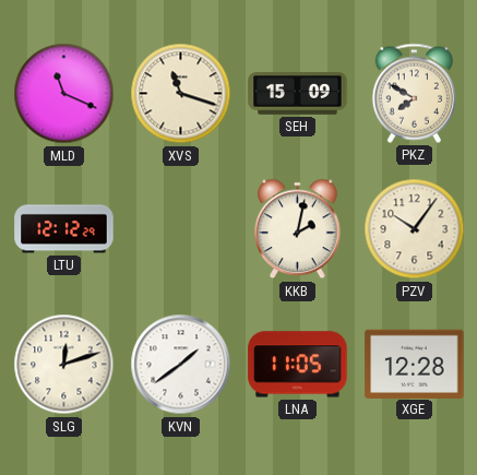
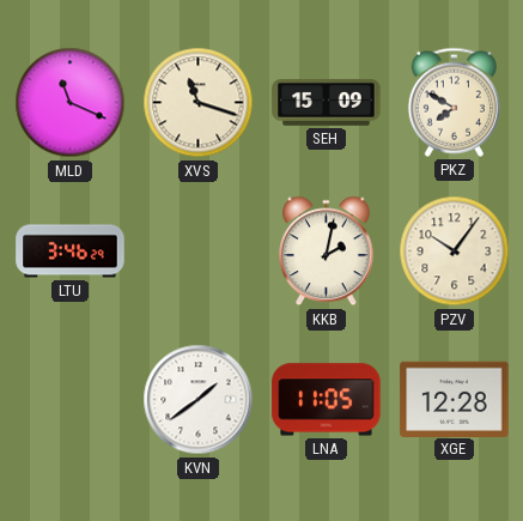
LTU: 12:12 -> 3:46
SLG: 12:12 -> none
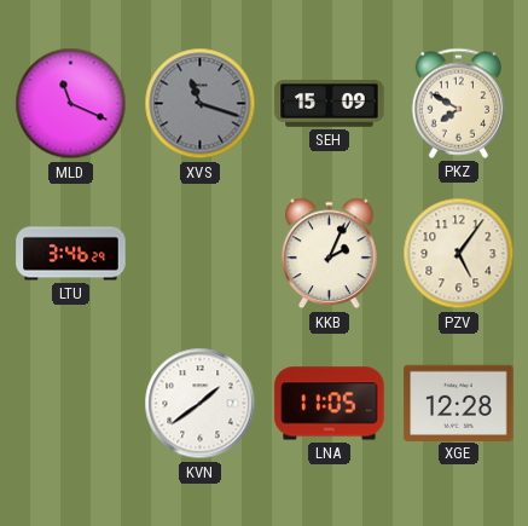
XVS dial: cream -> grey
KKB: 2:02 -> 2:04
PZV: 10:06 -> 5:06
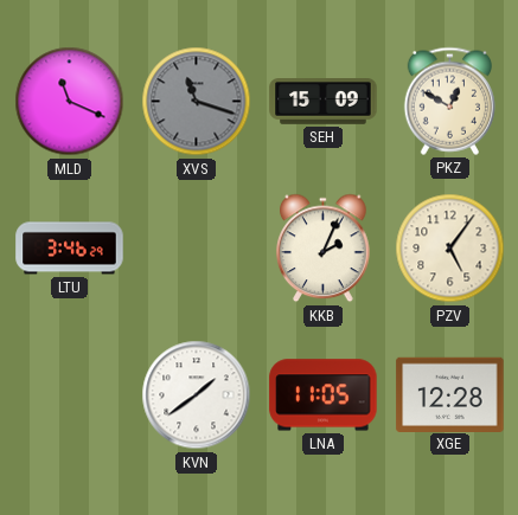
PKZ: 7:50 -> 12:50
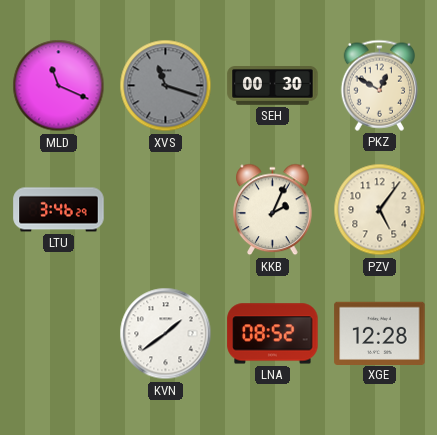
SEH: 15:09 -> 00:30
LNA: 11:05 -> 08:52
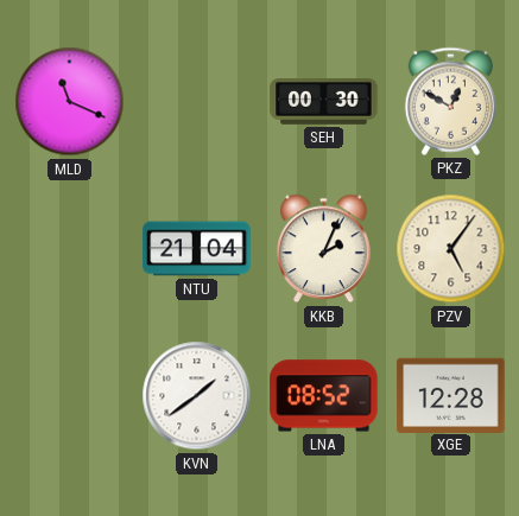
XVS: 11:18 -> none
LTU: 3:46 -> none
NTU: none -> 21:04
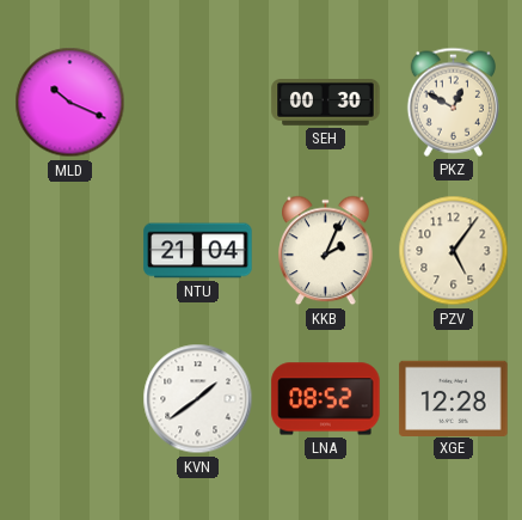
MLD: 11:19 -> 10:19
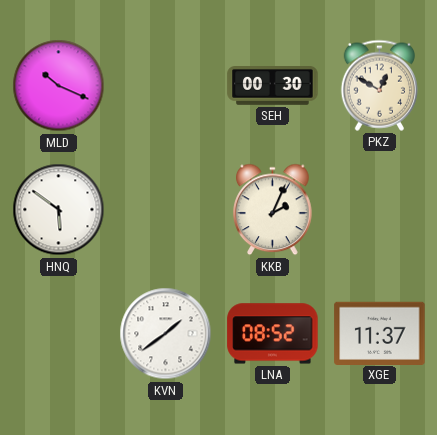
HNQ: none -> 5:51
NTU: 21:04 -> none
PZV: 5:06 -> none
XGE: 12:28 -> 11:37
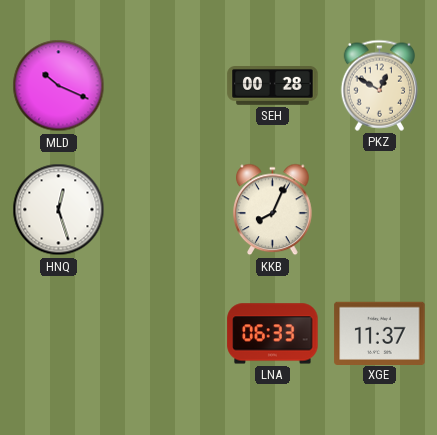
SEH: 00:30 -> 00:28
HNQ: 5:51 -> 12:27
KKB: 2:04 -> 8:04
KVN: 1:39 -> none
LNA: 08:52 -> 06:33
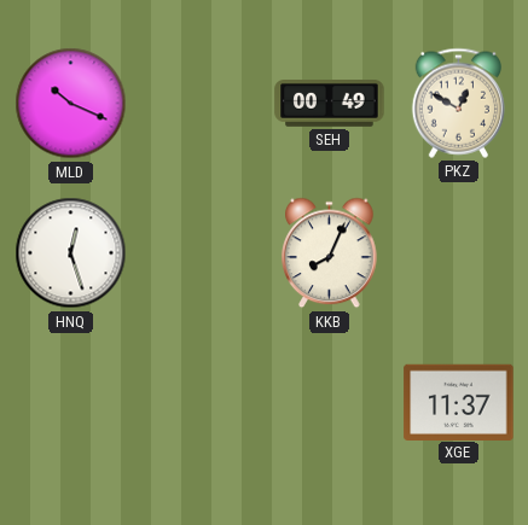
SEH: 00:28 -> 00:49
LNA: 06:33 -> none
